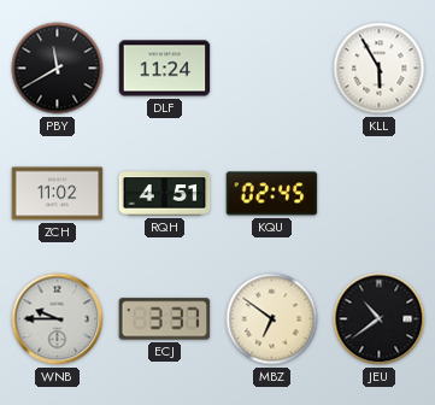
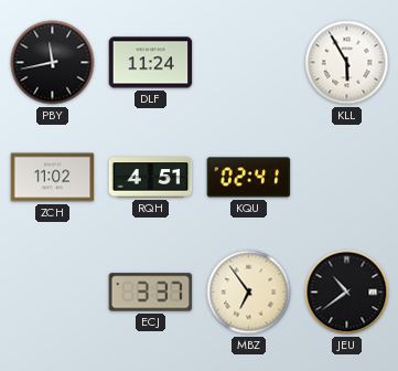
PBY: 11:40 -> 11:43
KQU: 02:45 -> 02:41
WNB: 9:45 -> none
MBZ: 6:51 -> 6:54
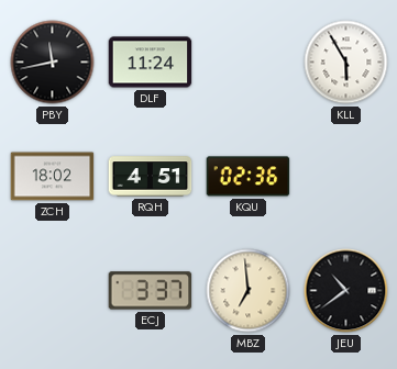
ZCH: 11:02 -> 18:02
KQU: 02:41 -> 02:36
MBZ: 6:54 -> 6:59
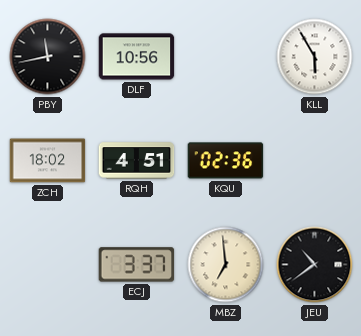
DLF: 11:24 -> 10:56
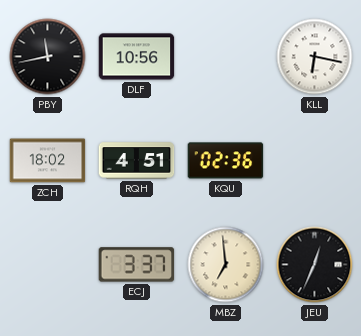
KLL: 5:55 -> 6:17
JEU: 10:39 -> 12:34
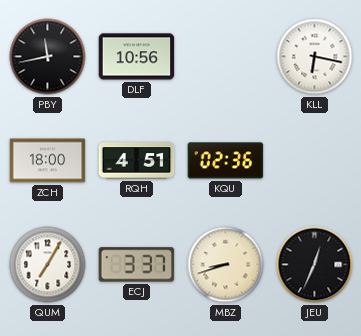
ZCH: 18:02 -> 18:00
QUM: none -> 7:05
MBZ: 6:59 -> 8:42
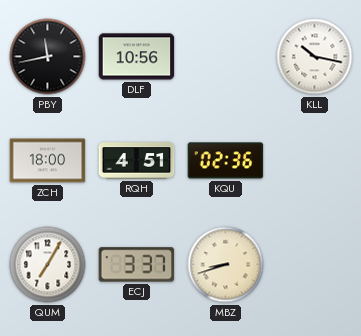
KLL: 6:17 -> 10:17
JEU: 12:34 -> none
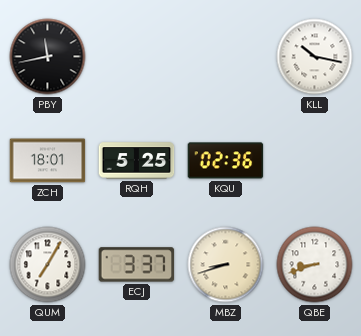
DLF: 10:56 -> none
ZCH: 18:00 -> 18:01
RQH: 4:51 -> 5:25
QBE: none -> 8:42
